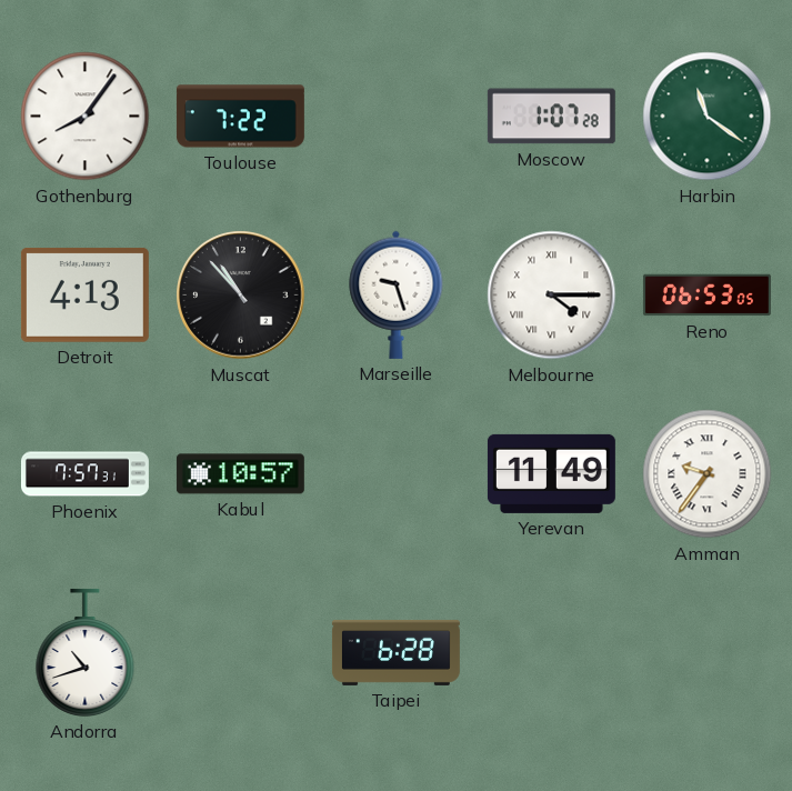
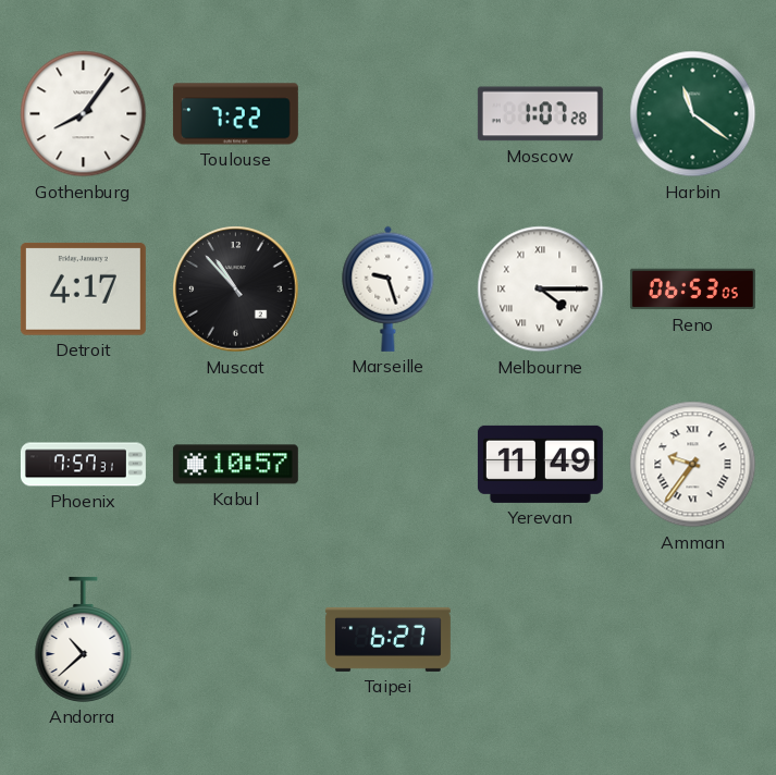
Detroit: 4:13 -> 4:17
Andorra: 10:42 -> 10:38
Taipei: 6:28 -> 6:27
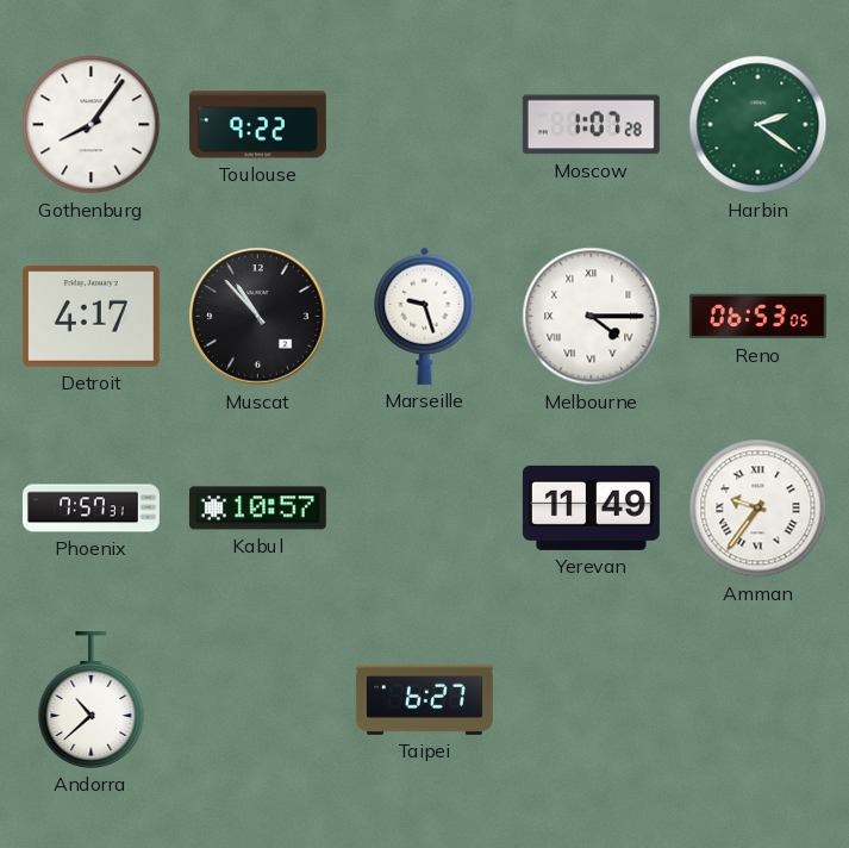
Toulouse: 7:22 -> 9:22
Harbin: 11:21 -> 2:21
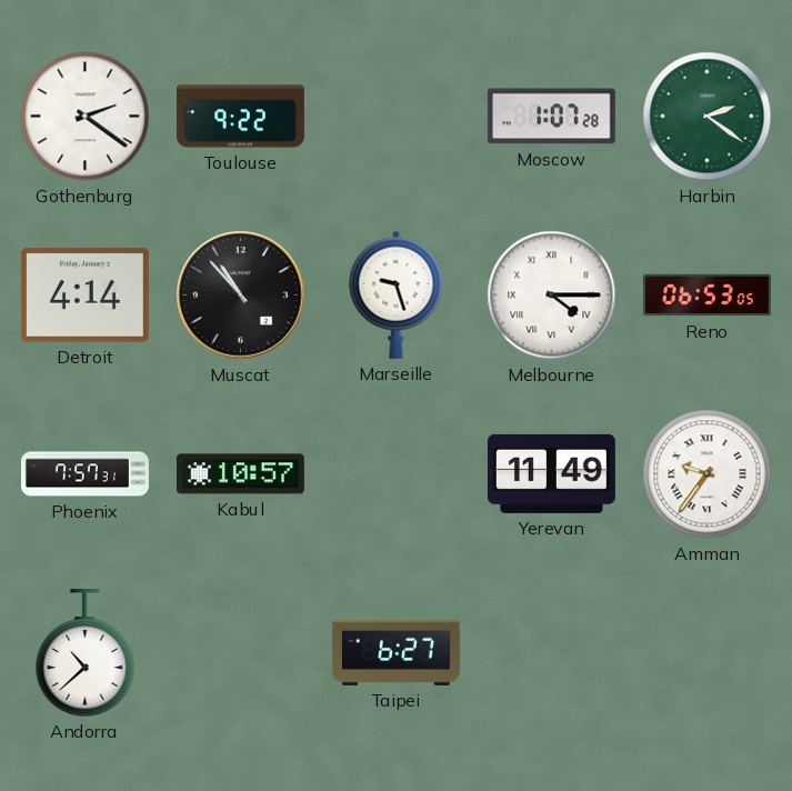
Gothenburg: 8:06 -> 2:21
Detroit: 4:17 -> 4:14
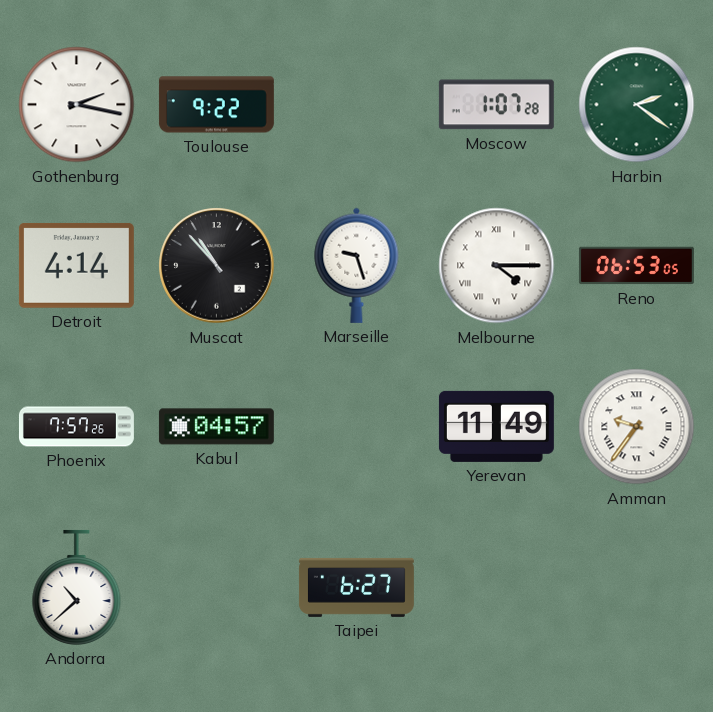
Gothenburg: 2:21 -> 2:17
Phoenix: 7:57:31 -> 7:57:26
Kabul: 10:57 -> 04:57
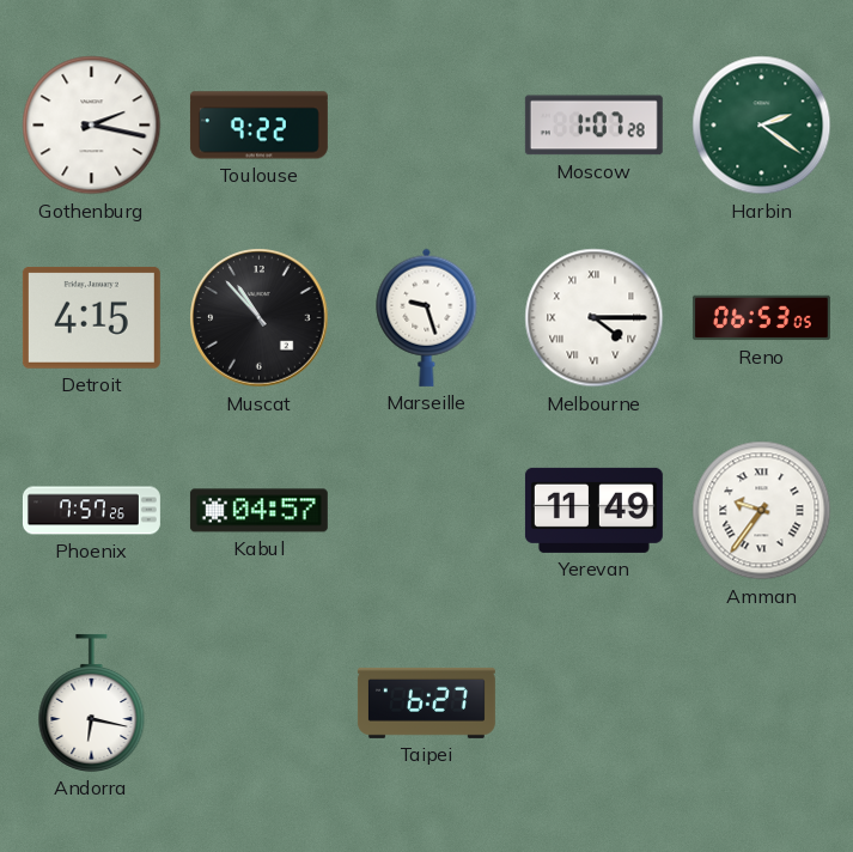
Detroit: 4:14 -> 4:15
Andorra: 10:38 -> 6:17
